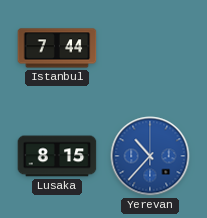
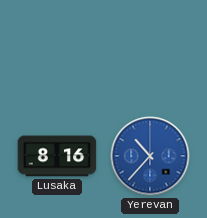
Istanbul: 7:44 -> none
Lusaka: 8:15 -> 8:16
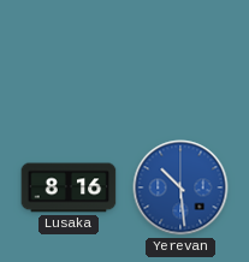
Yerevan: 10:37 -> 10:29
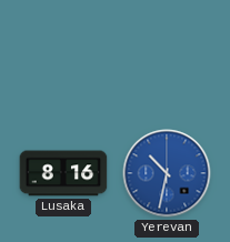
Yerevan: 10:29 -> 10:32
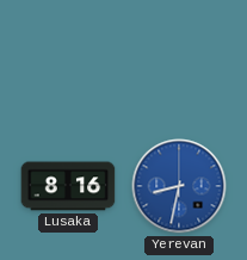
Yerevan: 10:32 -> 8:32
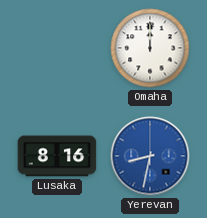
Omaha: none -> 12:00
